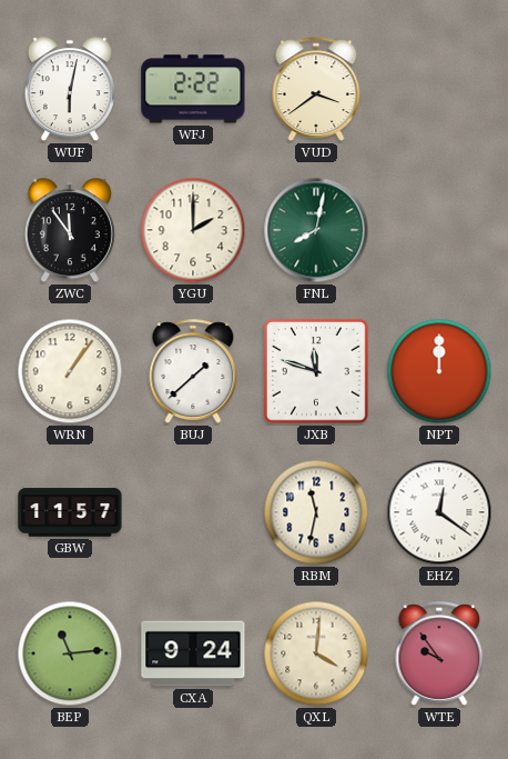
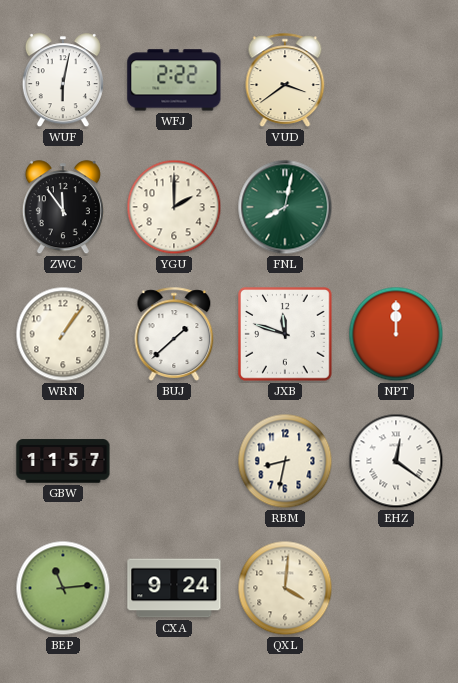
RBM: 11:32 -> 8:32
WTE: 9:54 -> none
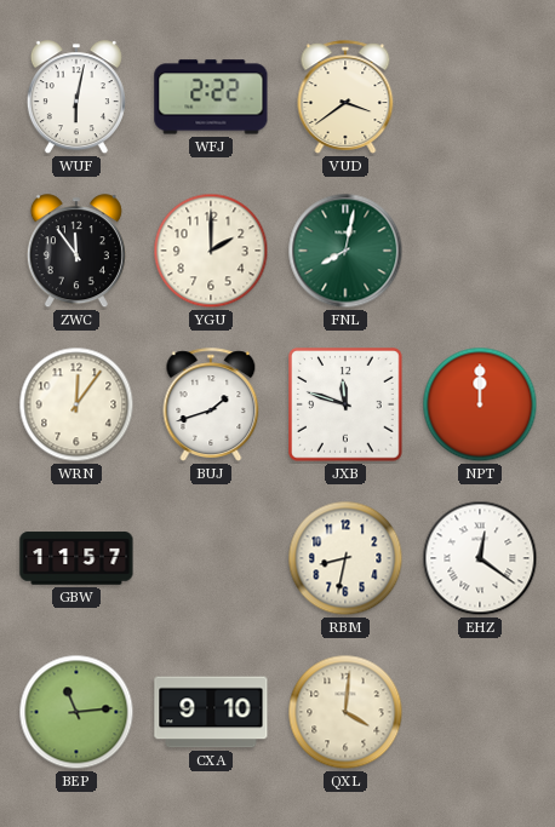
WRN: 1:06 -> 12:06
BUJ: 1:38 -> 1:42
CXA: 9:24 -> 9:10
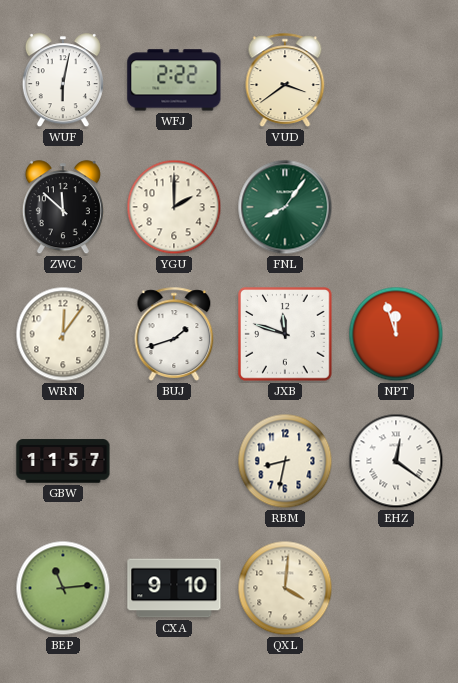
ZWC: 11:54 -> 11:52
FNL: 8:02 -> 8:06
NPT: 12:00 -> 11:57
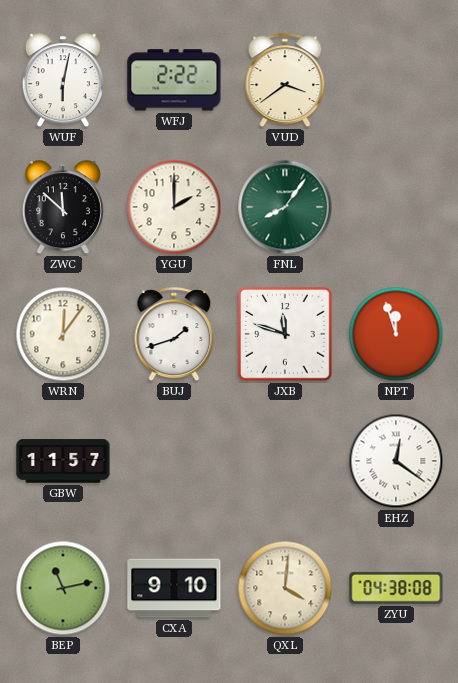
RBM: 8:32 -> none
BEP: 11:14 -> 11:13
ZYU: none -> 04:38
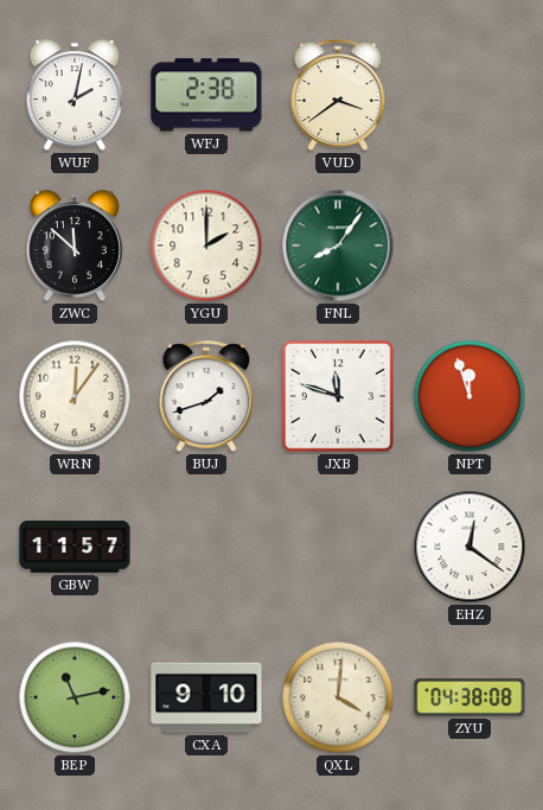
WUF: 6:02 -> 2:02
WFJ: 2:22 -> 2:38
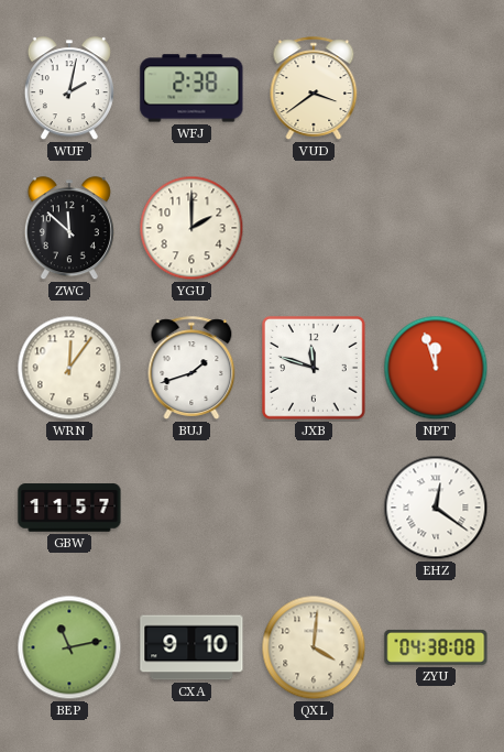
FNL: 8:06 -> none
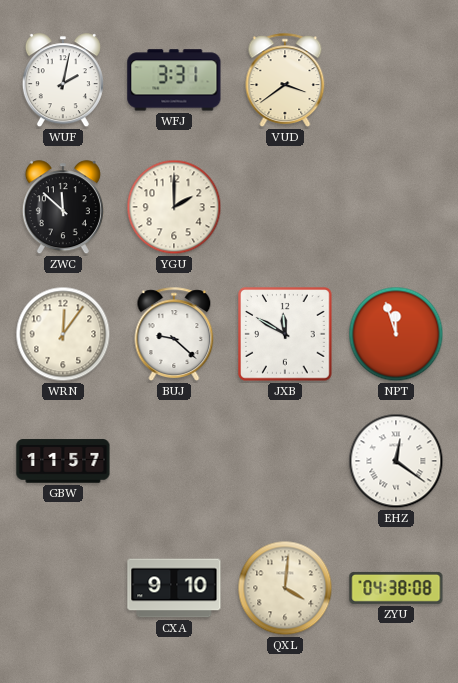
WFJ: 2:38 -> 3:31
BUJ: 1:42 -> 9:22
JXB: 11:48 -> 11:50
BEP: 11:13 -> none
